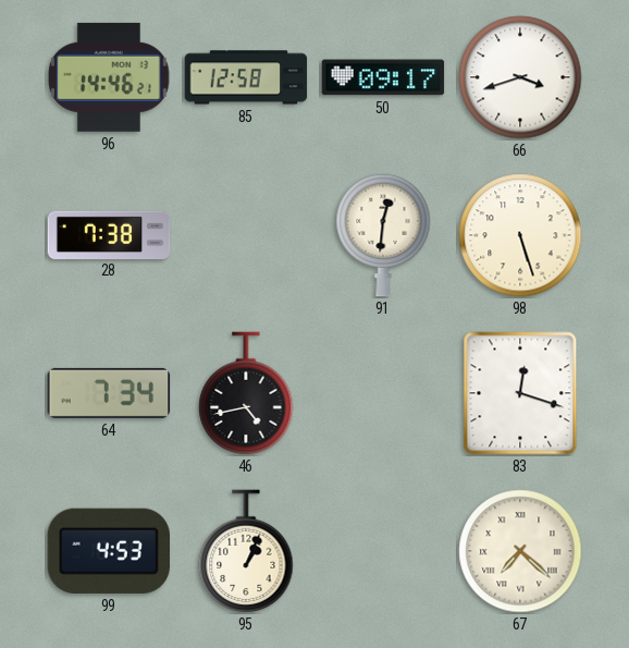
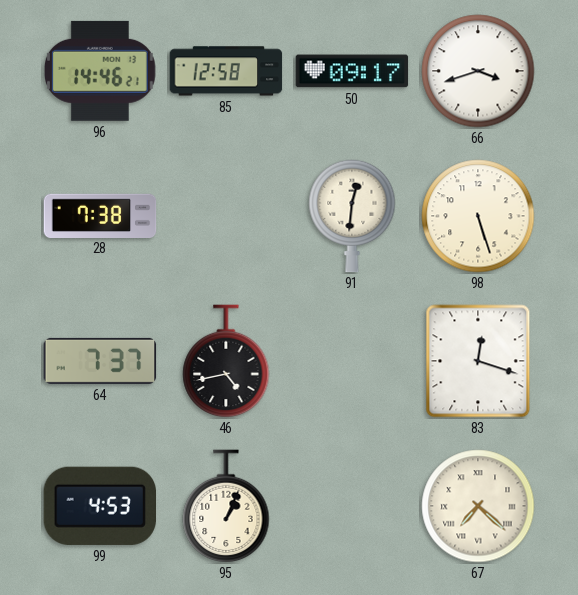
64: 7:34 -> 7:37
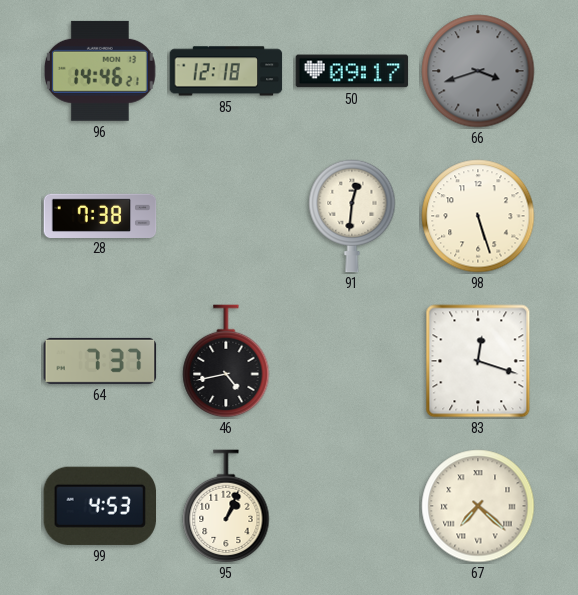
85: 12:58 -> 12:18
66 dial: white -> grey
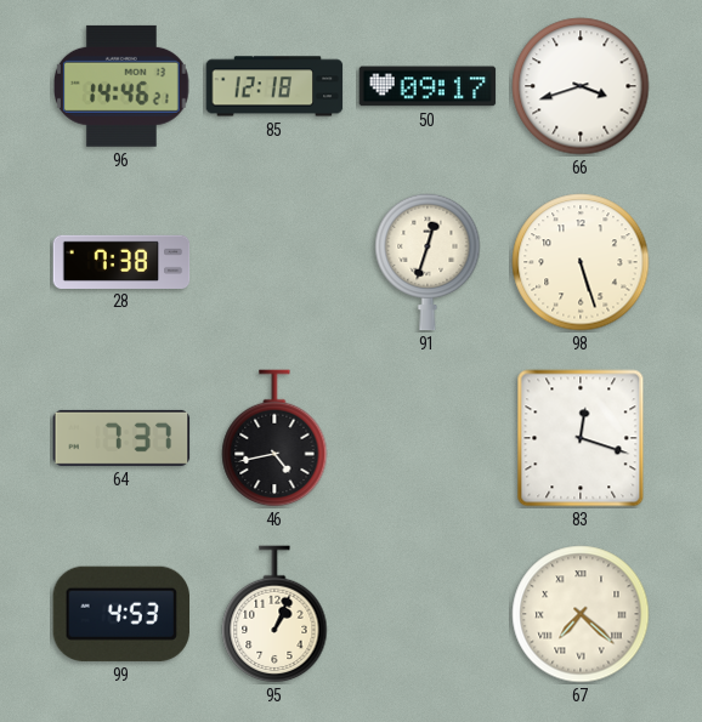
66 dial: grey -> white
91: 12:31 -> 12:33
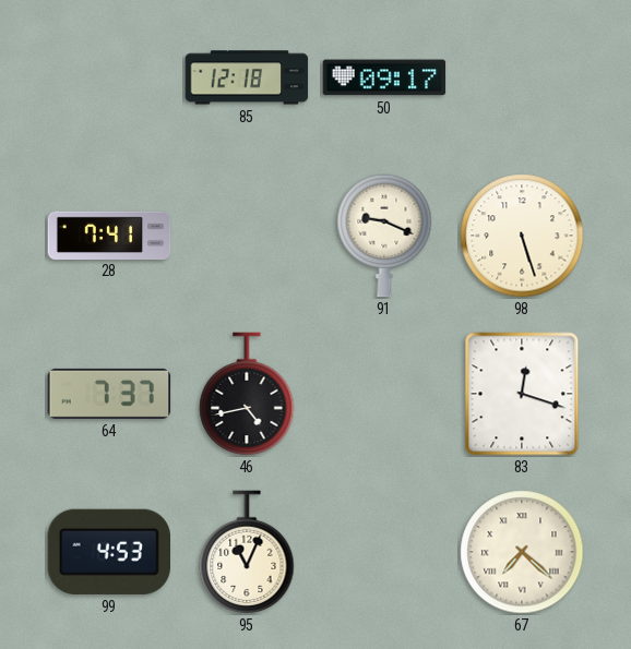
96: 14:46 -> none
66: 3:42 -> none
28: 7:38 -> 7:41
91: 12:33 -> 9:19
95: 1:04 -> 11:04
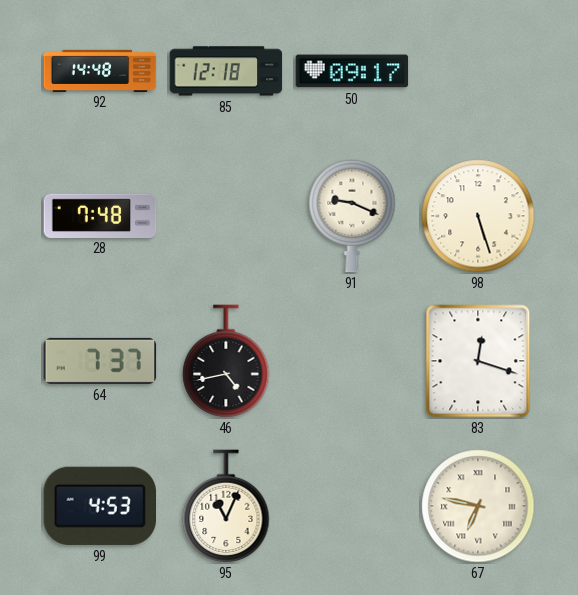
92: none -> 14:48
28: 7:41 -> 7:48
67: 7:22 -> 6:47
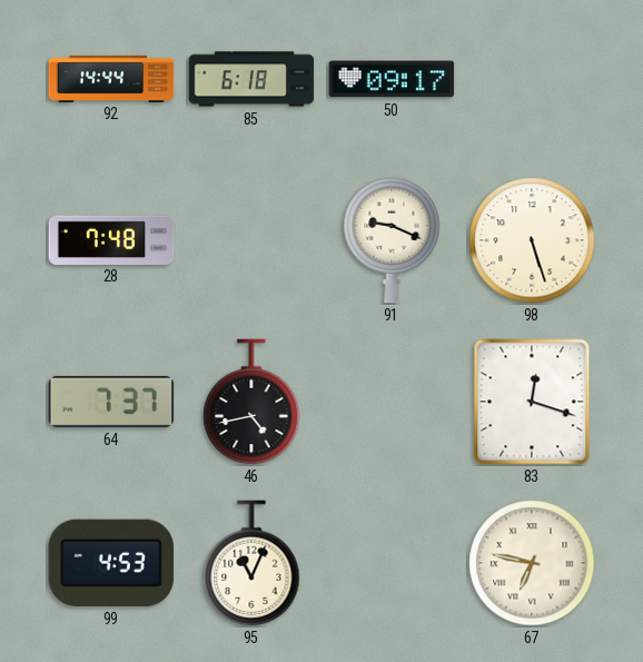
92: 14:48 -> 14:44
85: 12:18 -> 6:18
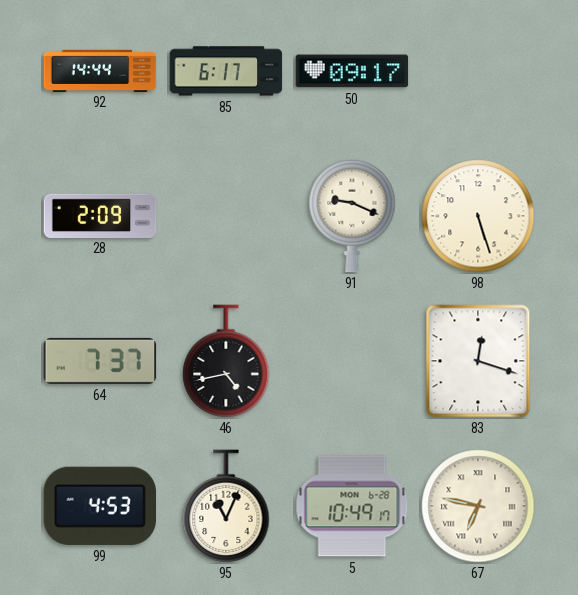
85: 6:18 -> 6:17
28: 7:48 -> 2:09
5: none -> 10:49
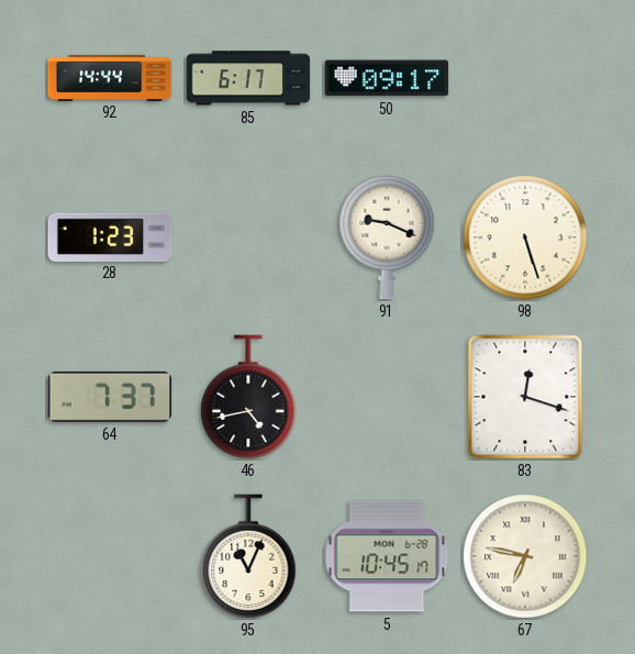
28: 2:09 -> 1:23
99: 4:53 -> none
5: 10:49 -> 10:45
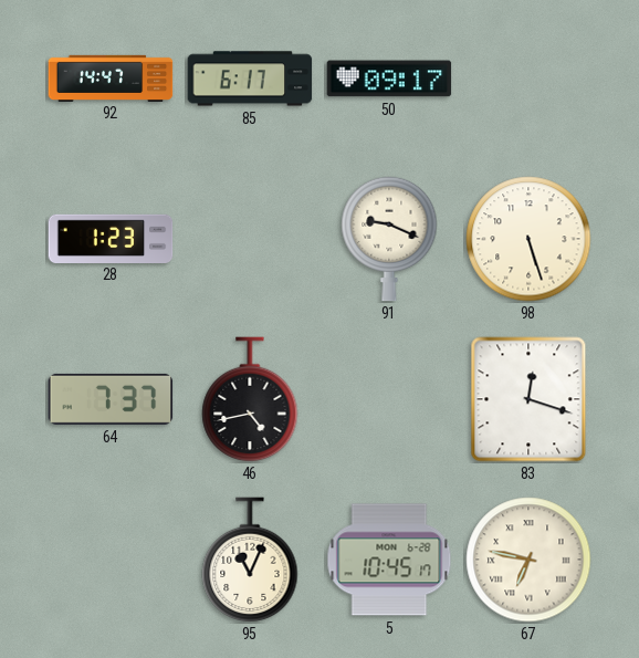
92: 14:44 -> 14:47
